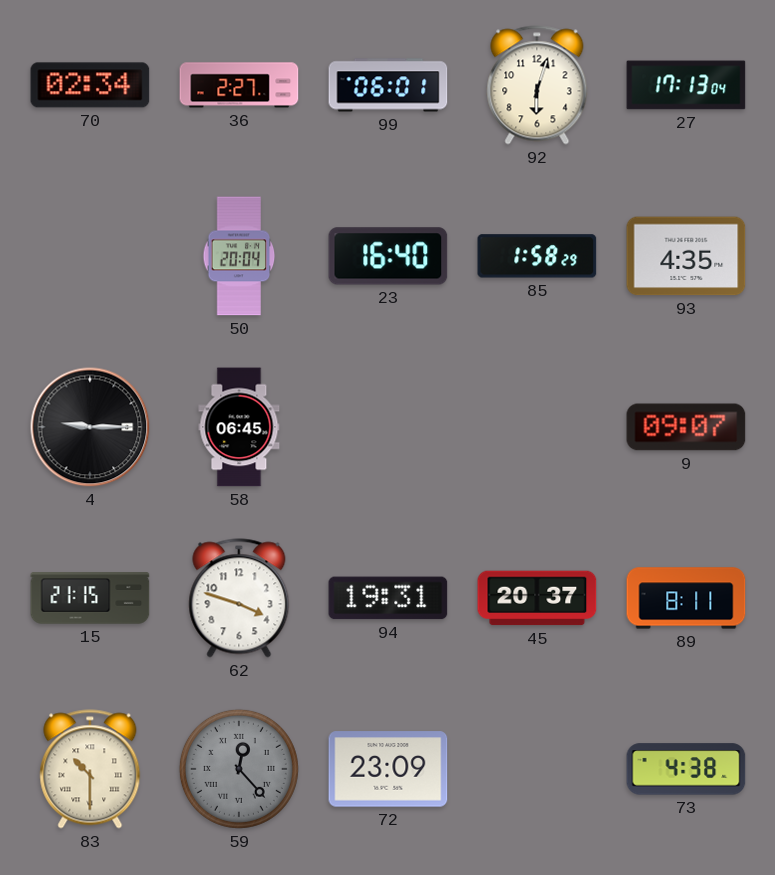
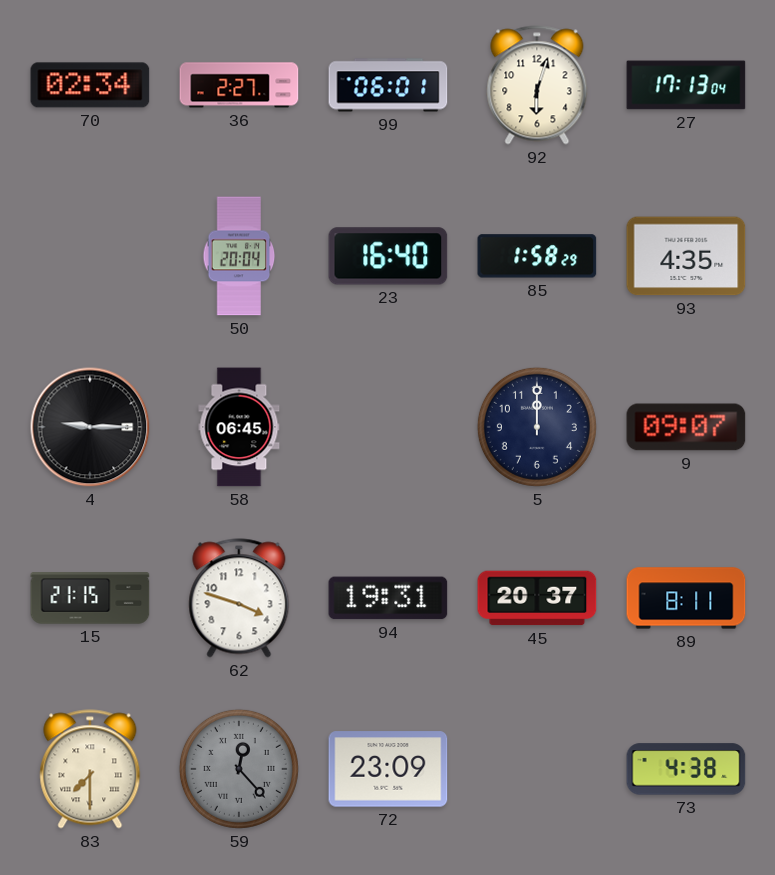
5: none -> 12:00
83: 10:30 -> 7:30
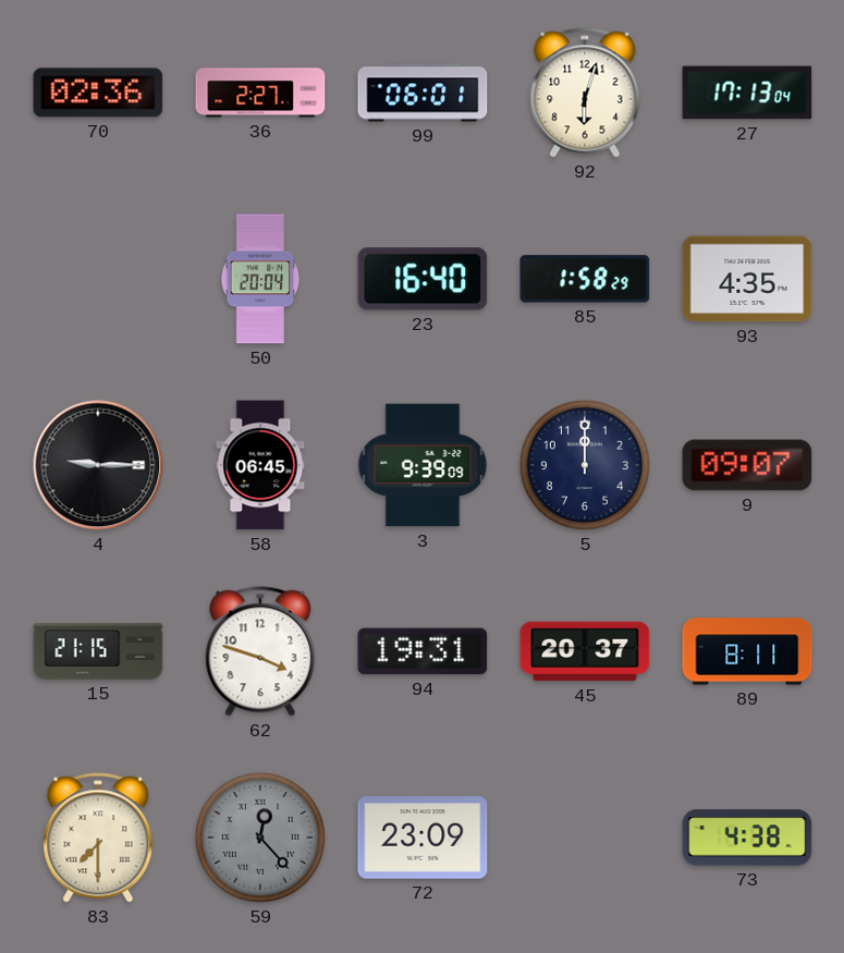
70: 02:34 -> 02:36
3: none -> 9:39
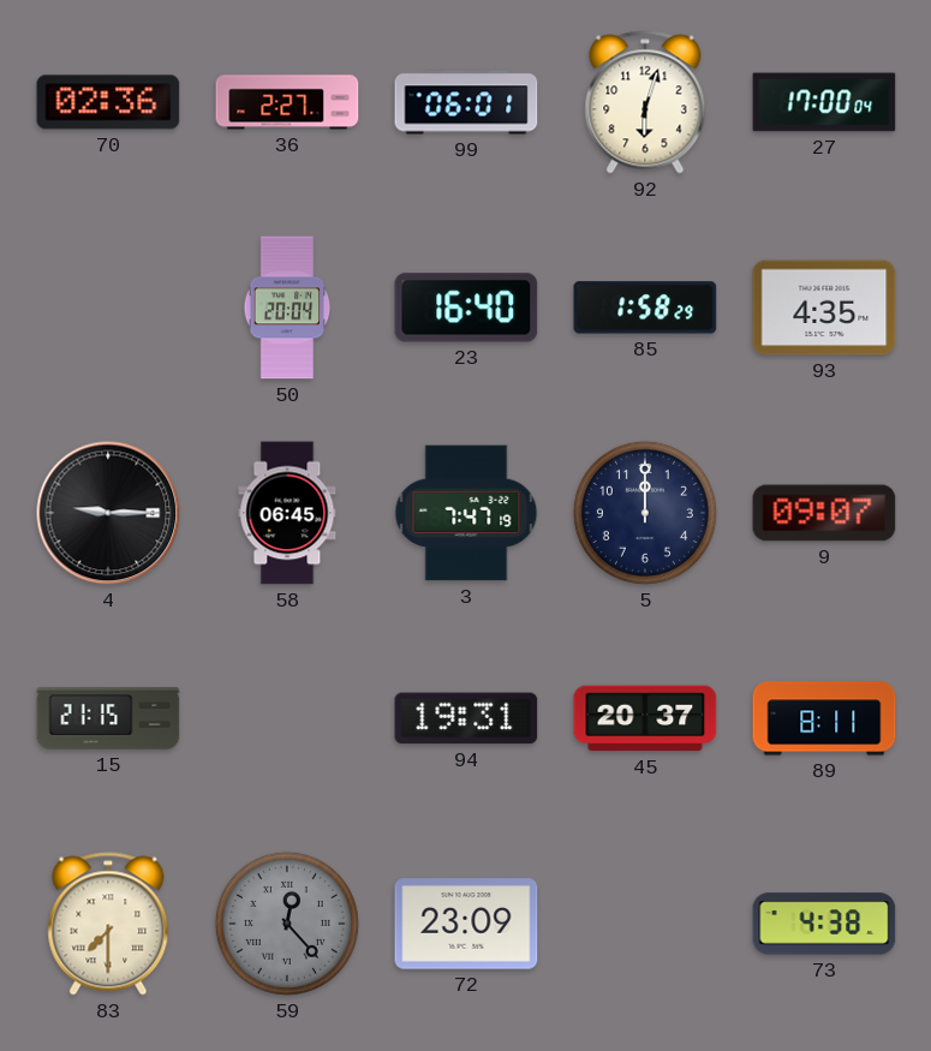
27: 17:13 -> 17:00
3: 9:39 -> 7:47
62: 3:48 -> none
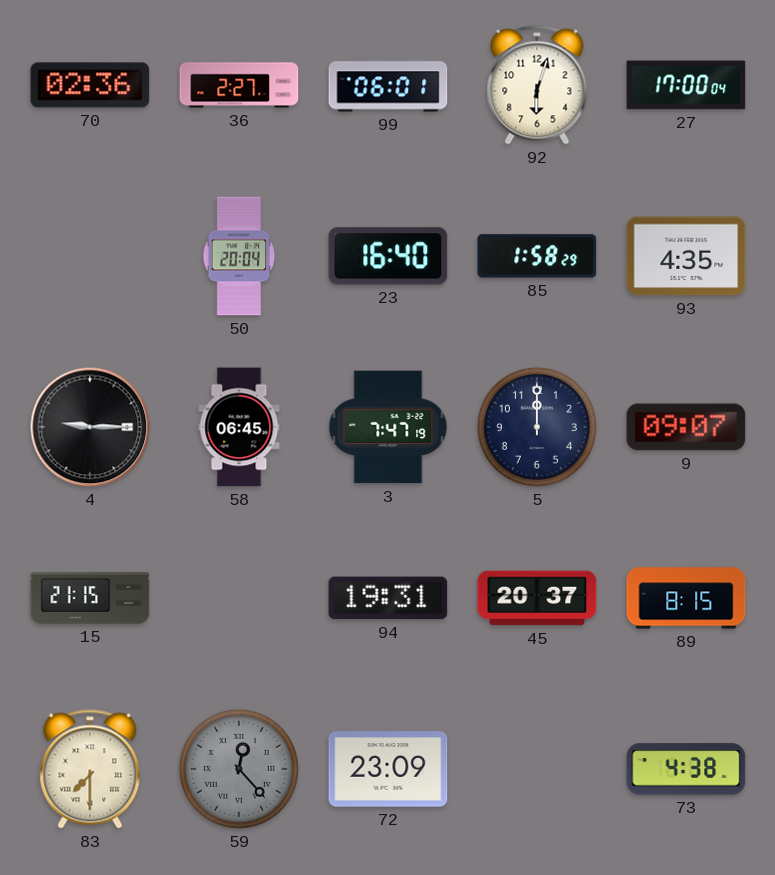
89: 8:11 -> 8:15
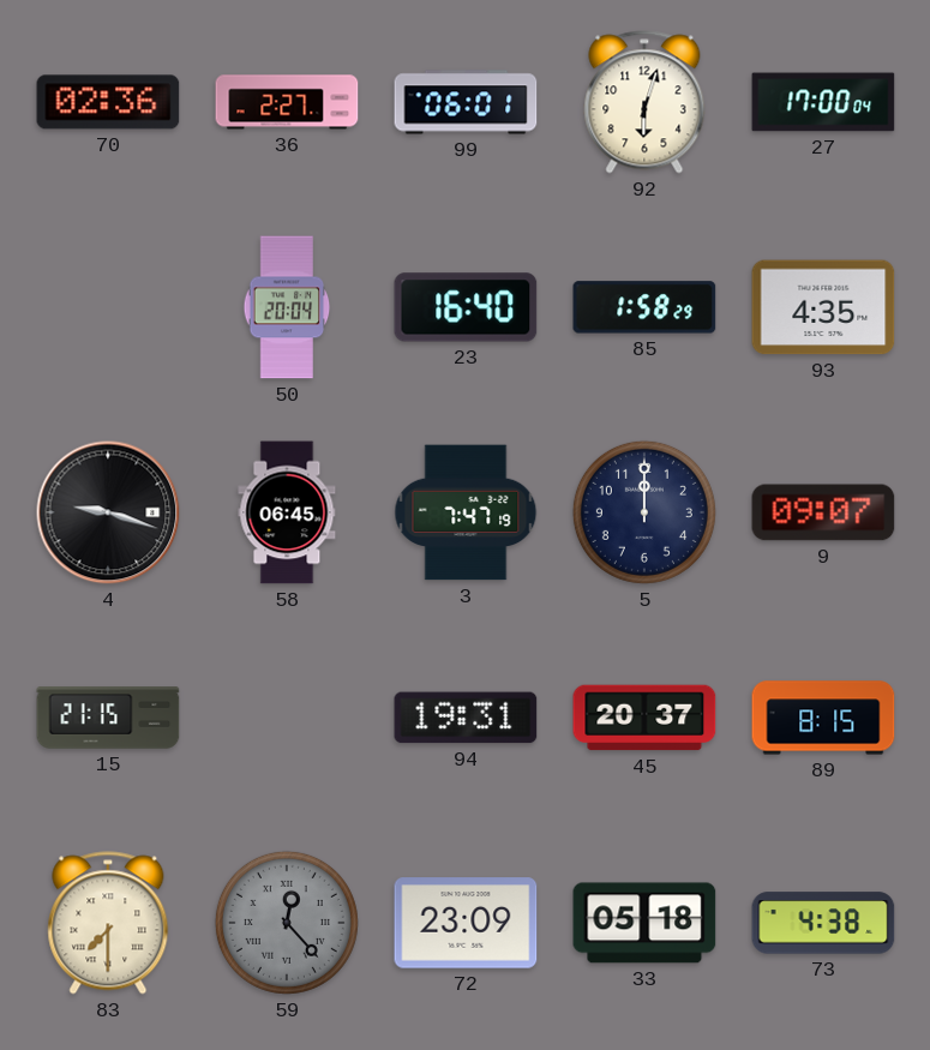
4: 9:15 -> 9:18
33: none -> 05:18
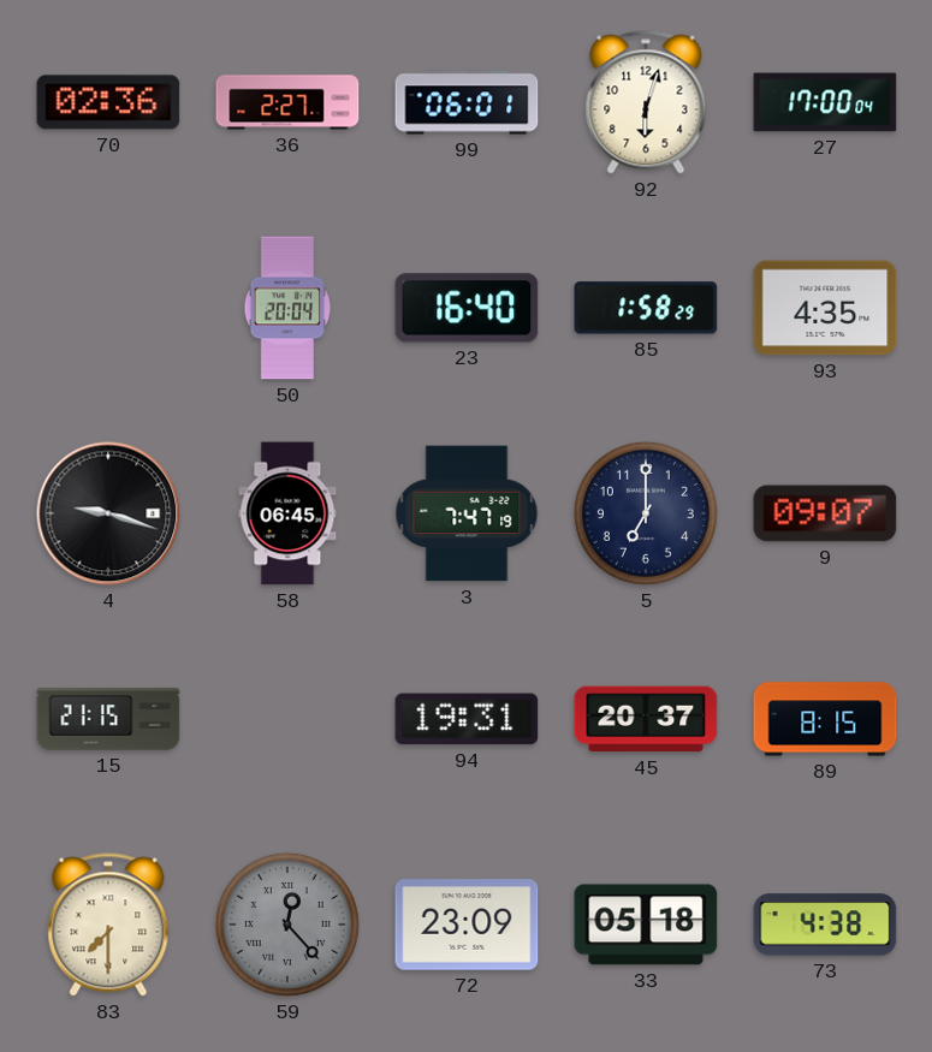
5: 12:00 -> 7:00
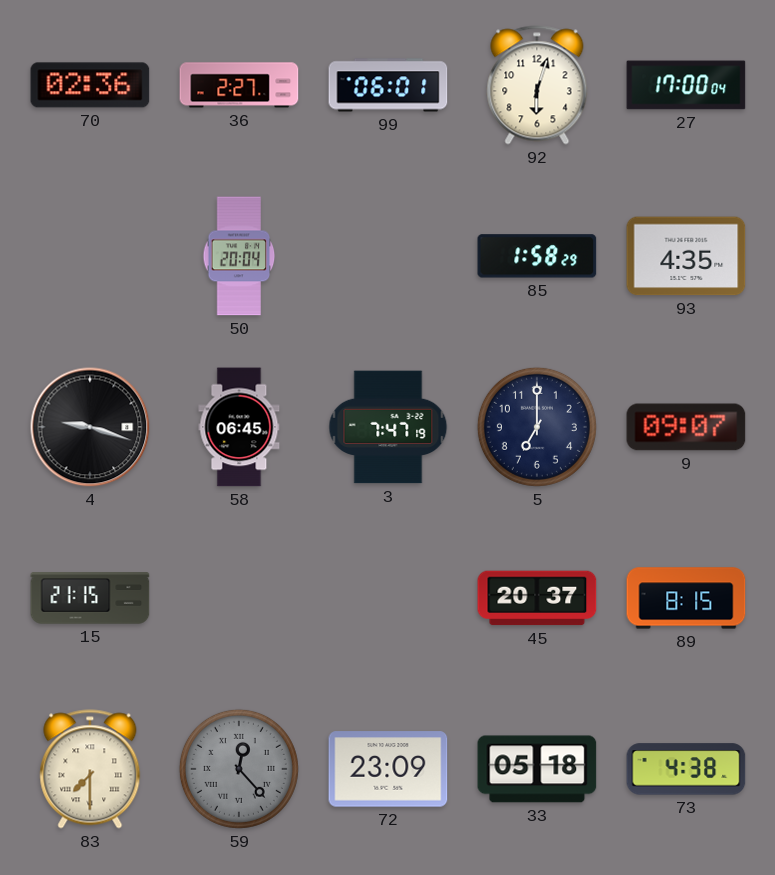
23: 16:40 -> none
94: 19:31 -> none
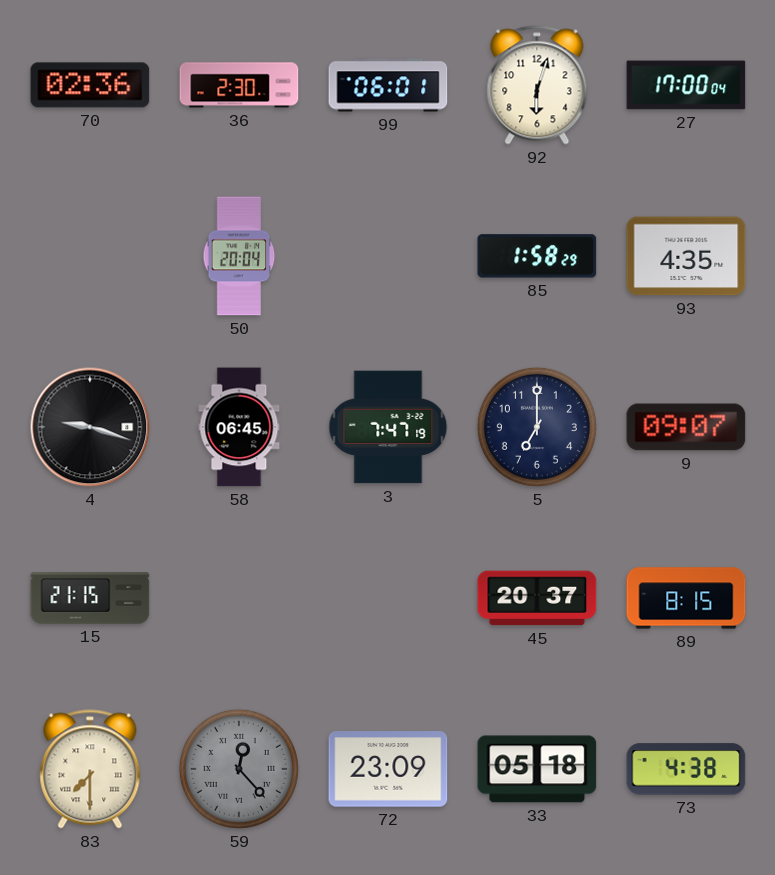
36: 2:27 -> 2:30
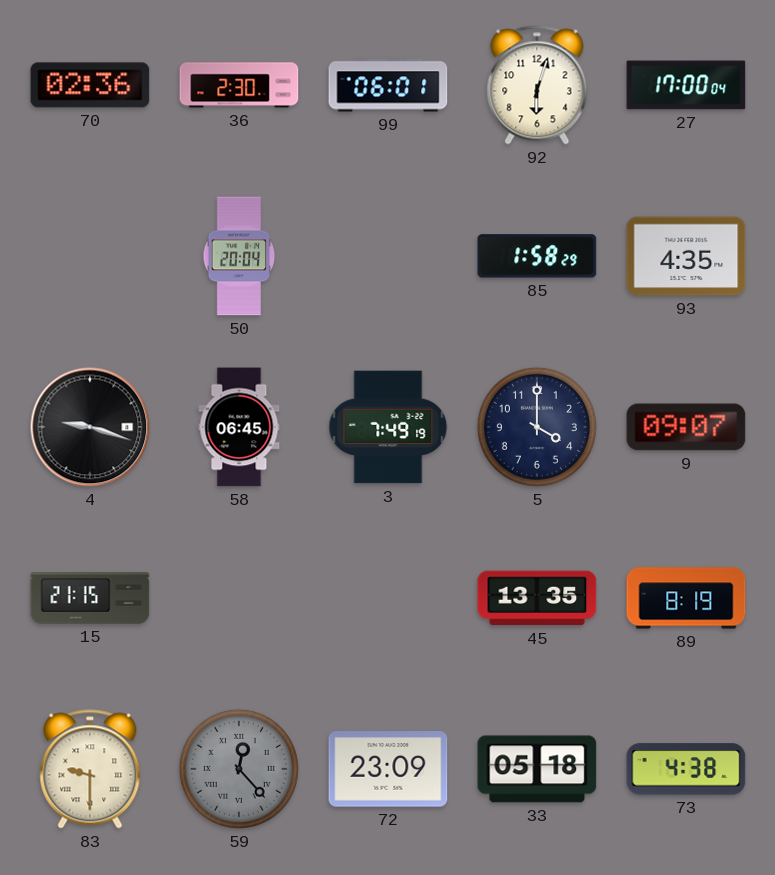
3: 7:47 -> 7:49
5: 7:00 -> 4:00
45: 20:37 -> 13:35
89: 8:15 -> 8:19
83: 7:30 -> 9:30
